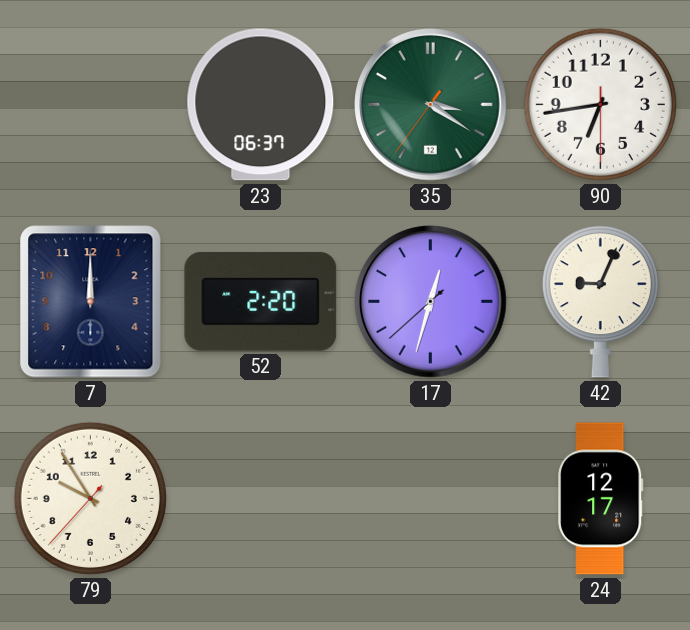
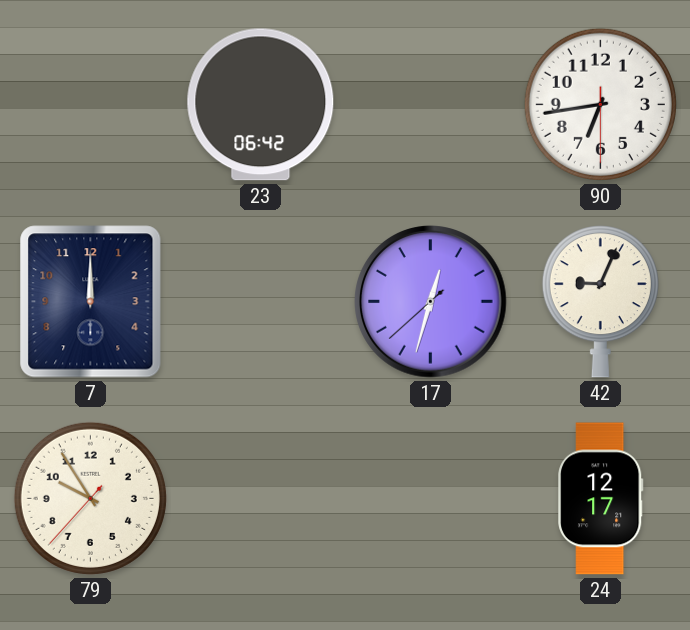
23: 06:37 -> 06:42
35: 3:20 -> none
52: 2:20 -> none
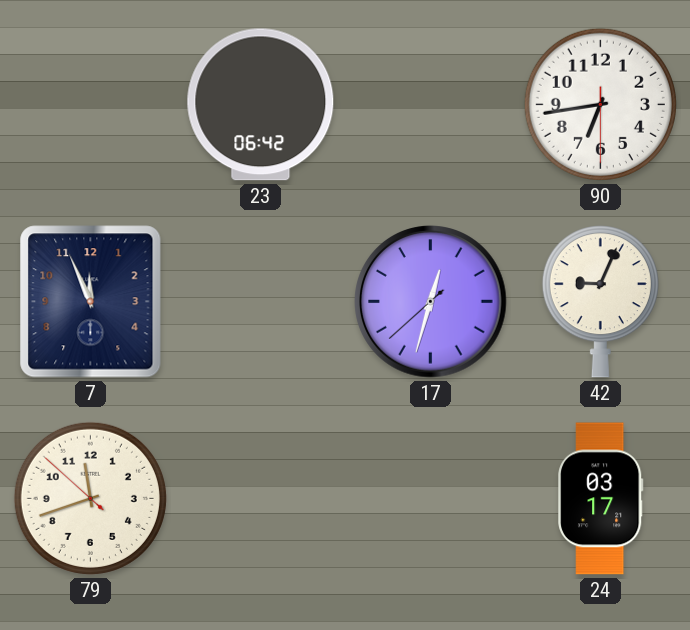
7: 12:00 -> 11:56
79: 9:54 -> 11:41
24: 12:17 -> 03:17
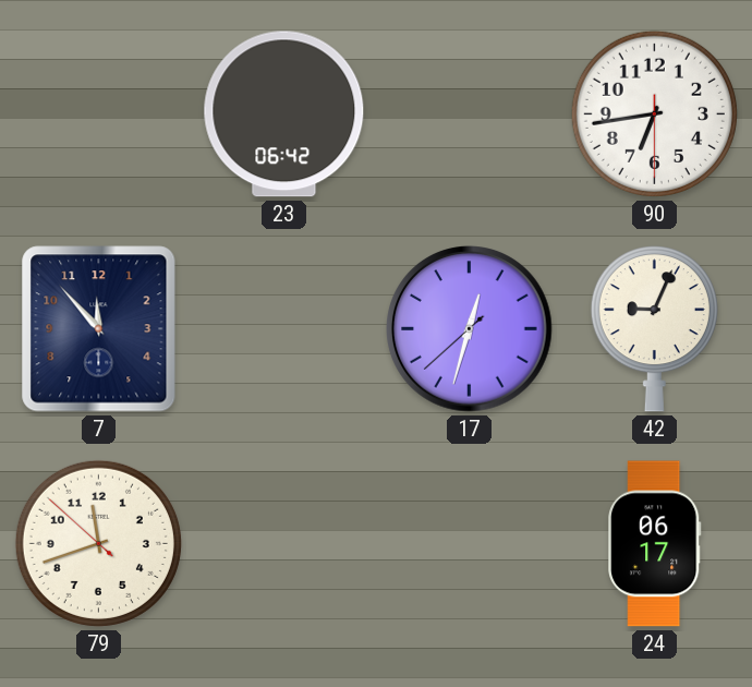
7: 11:56 -> 11:53
24: 03:17 -> 06:17
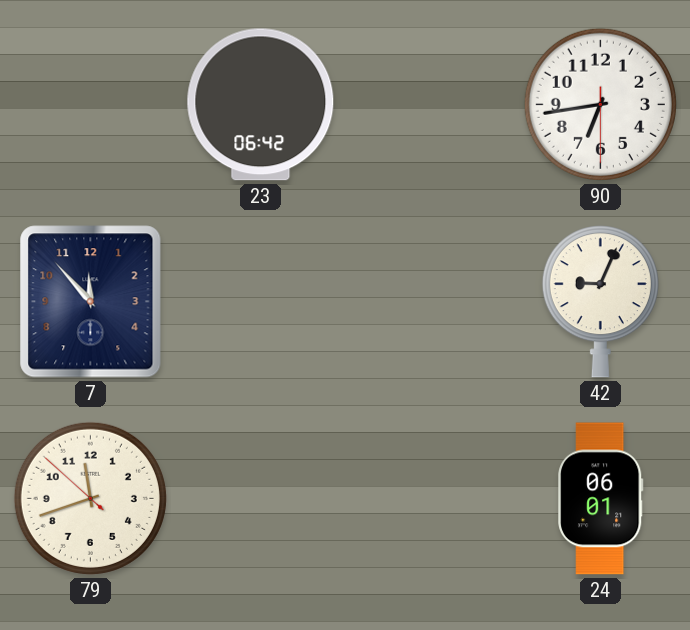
17: 12:32 -> none
24: 06:17 -> 06:01
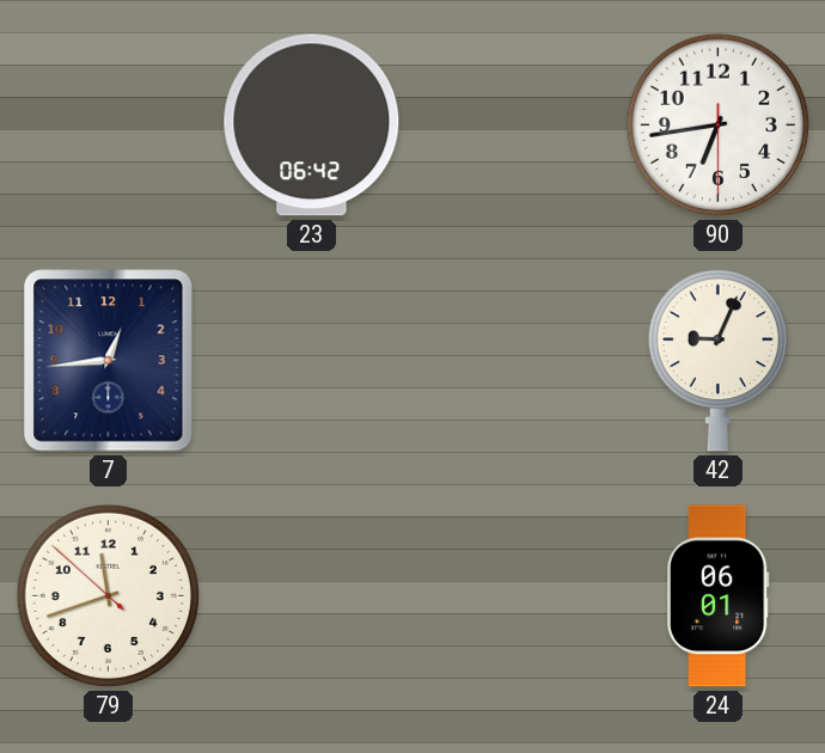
7: 11:53 -> 12:44
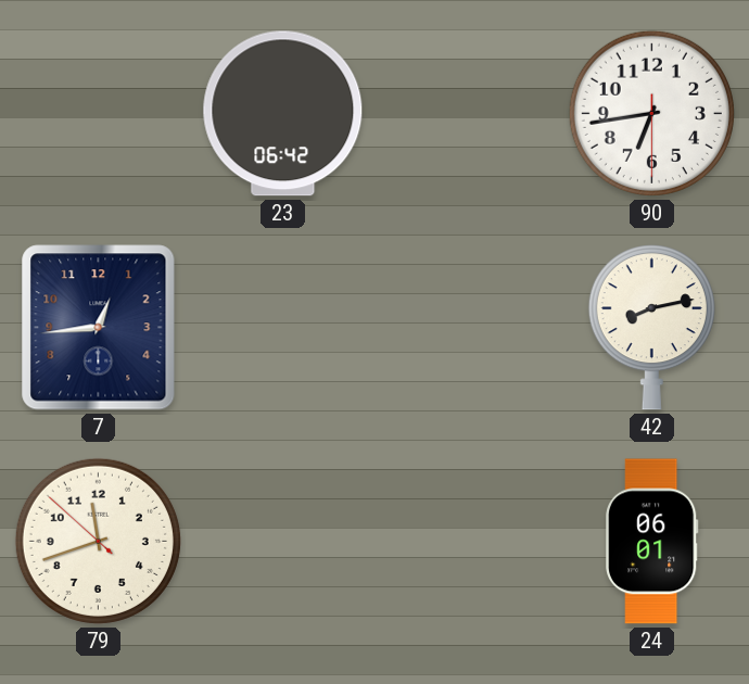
42: 9:04 -> 8:13
